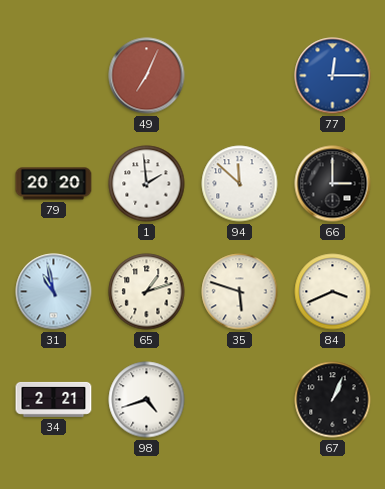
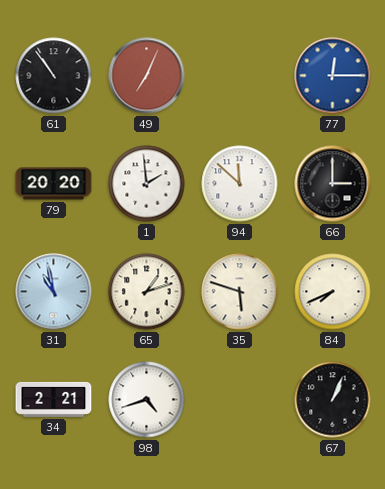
61: none -> 10:54
84: 3:41 -> 7:41
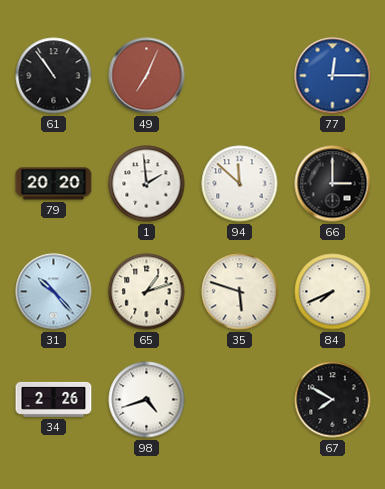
31: 10:58 -> 10:23
34: 2:21 -> 2:26
67: 1:04 -> 7:50
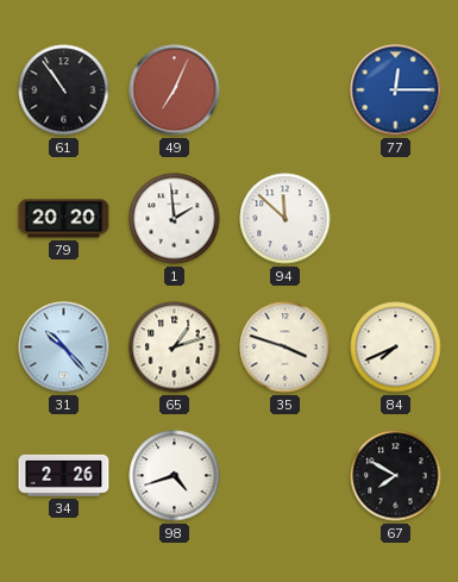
66: 3:00 -> none
35: 5:48 -> 3:48
